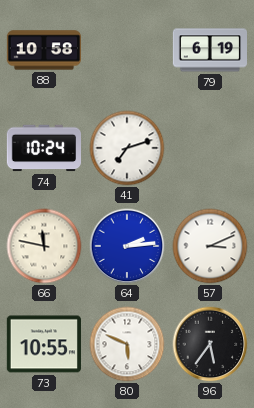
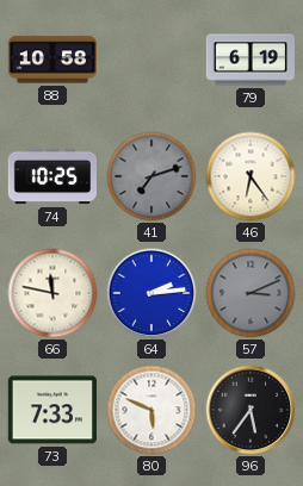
74: 10:24 -> 10:25
41 dial: white -> grey
46: none -> 6:24
57 dial: white -> grey
73: 10:55 -> 7:33
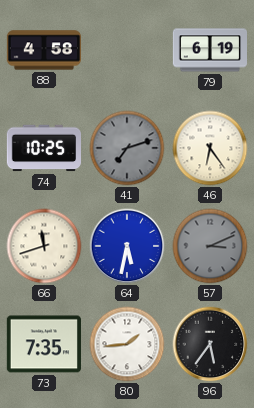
88: 10:58 -> 4:58
66: 11:47 -> 11:42
64: 2:14 -> 5:32
73: 7:33 -> 7:35
80: 5:49 -> 1:44
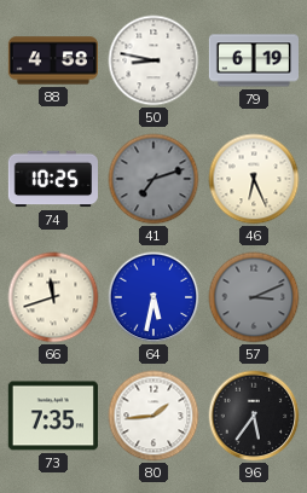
50: none -> 8:47
46: 6:24 -> 6:26
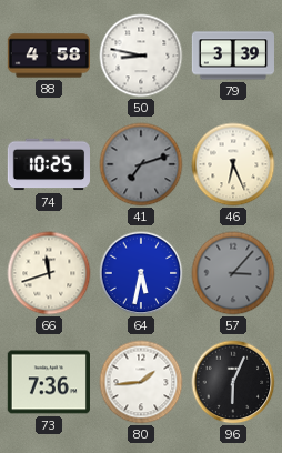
79: 6:19 -> 3:39
57: 3:11 -> 3:07
73: 7:35 -> 7:36
96: 5:36 -> 6:04
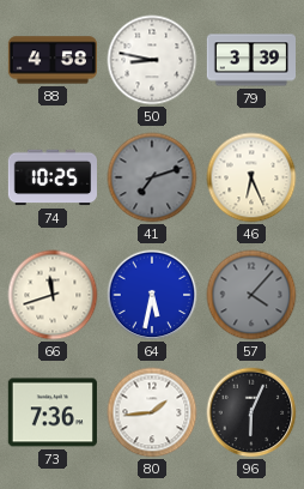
57: 3:07 -> 4:07
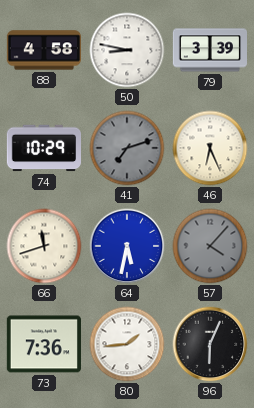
74: 10:25 -> 10:29
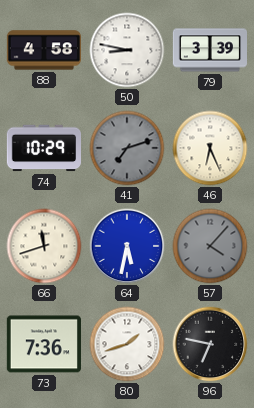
80: 1:44 -> 1:42
96: 6:04 -> 6:47
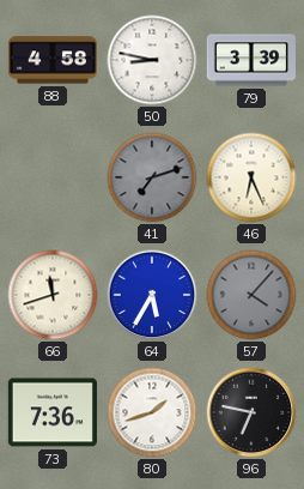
74: 10:29 -> none
64: 5:32 -> 5:35
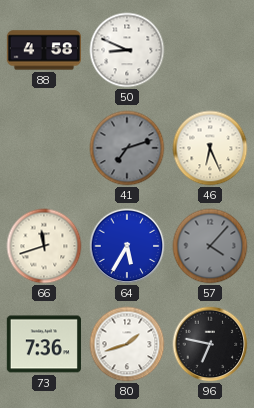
50: 8:47 -> 8:49
79: 3:39 -> none
